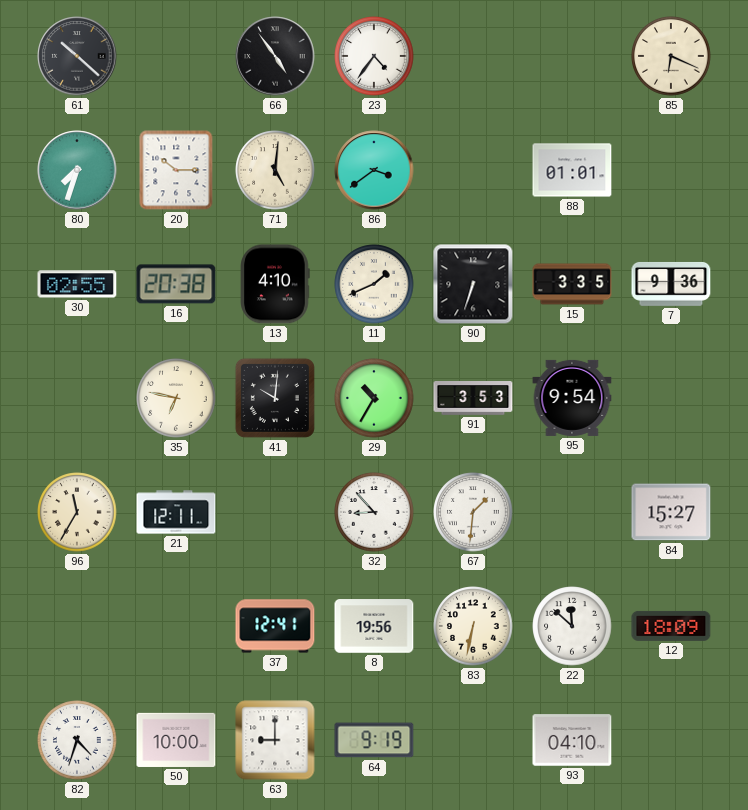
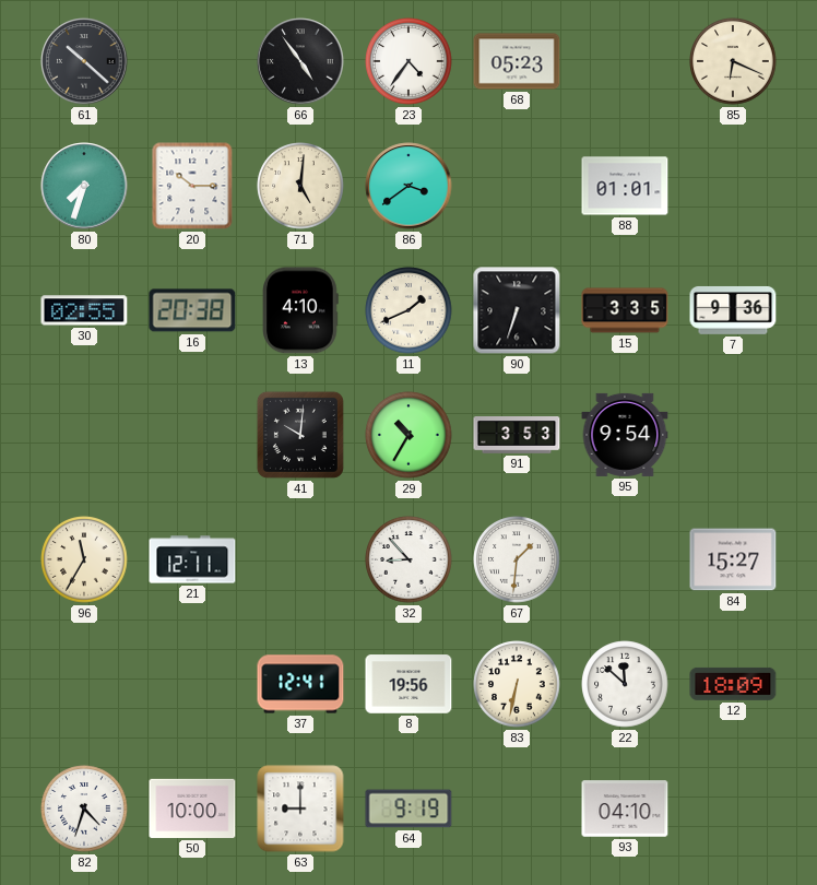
68: none -> 05:23
35: 6:47 -> none
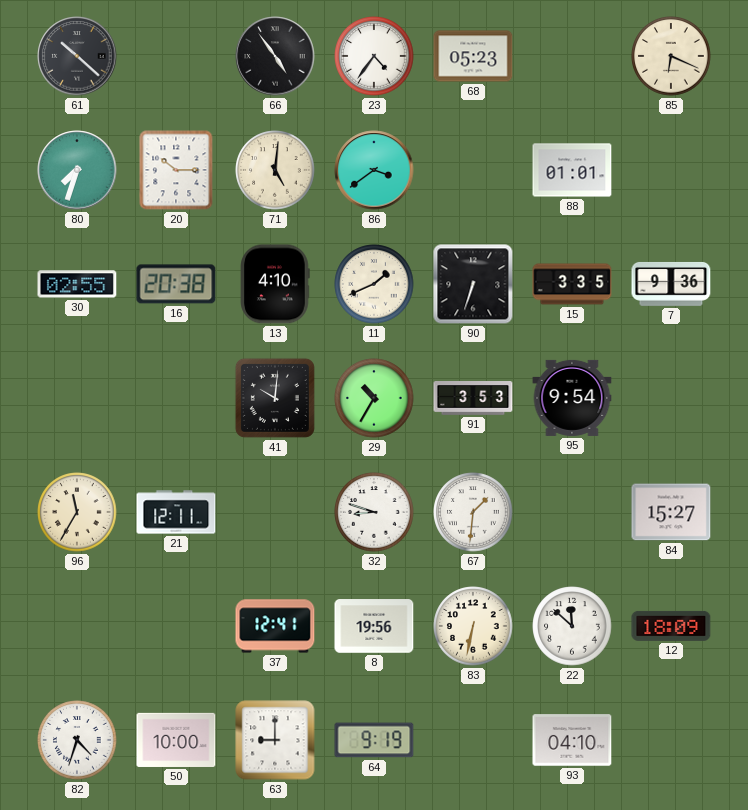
32: 8:53 -> 8:48
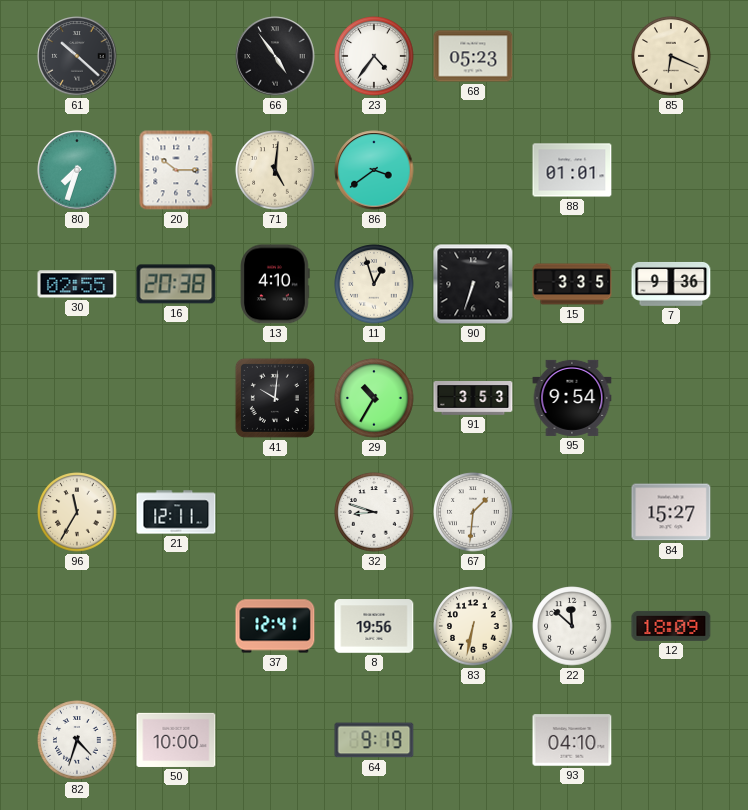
11: 1:41 -> 12:57
63: 9:00 -> none
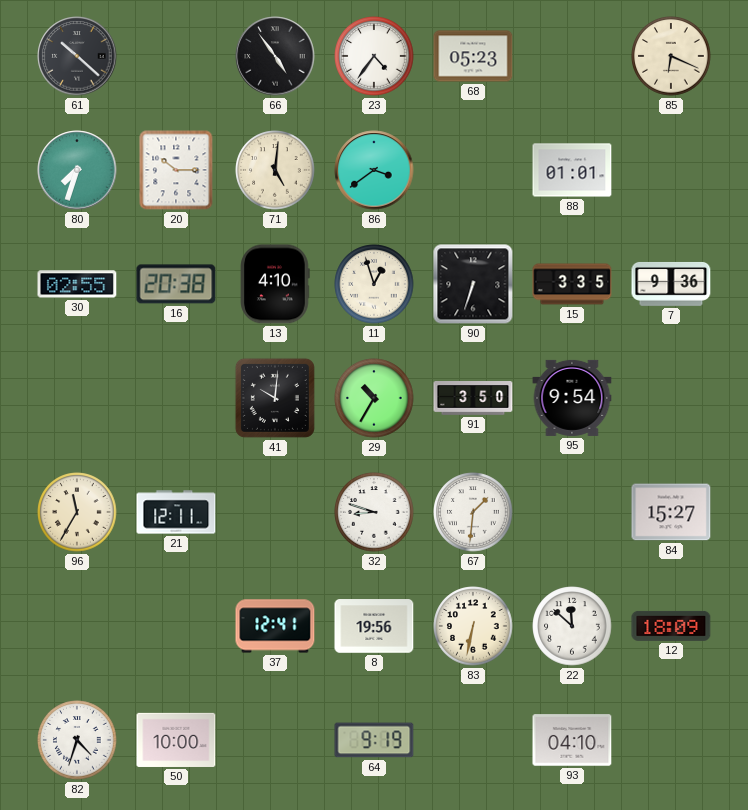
91: 3:53 -> 3:50
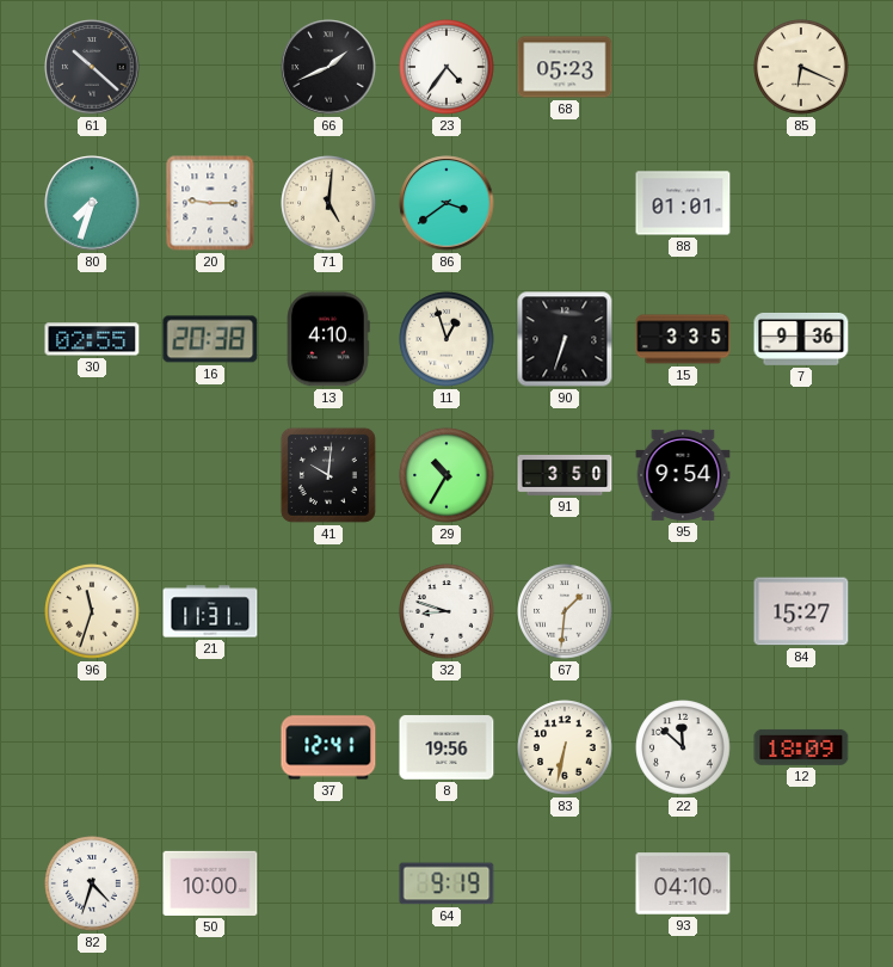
66: 4:54 -> 1:41
20: 10:15 -> 9:15
96: 11:35 -> 11:33
21: 12:11 -> 11:31
